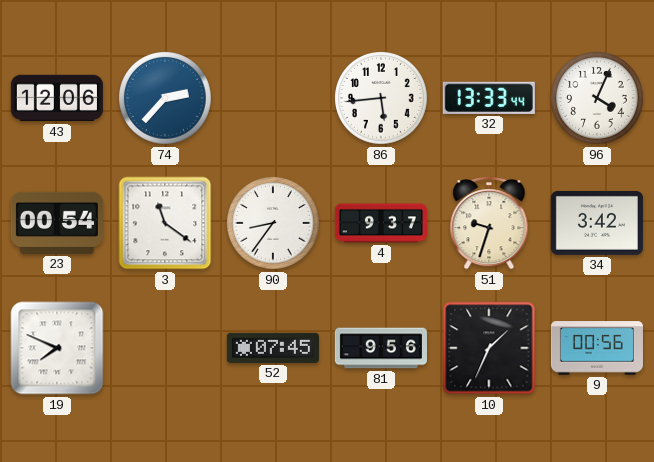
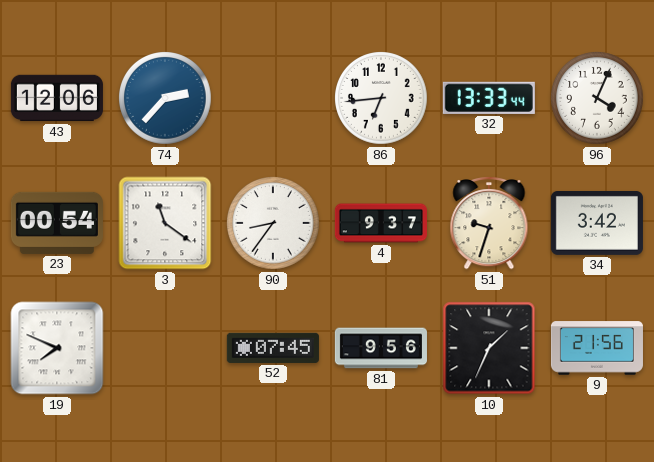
86: 5:44 -> 6:44
9: 00:56 -> 21:56
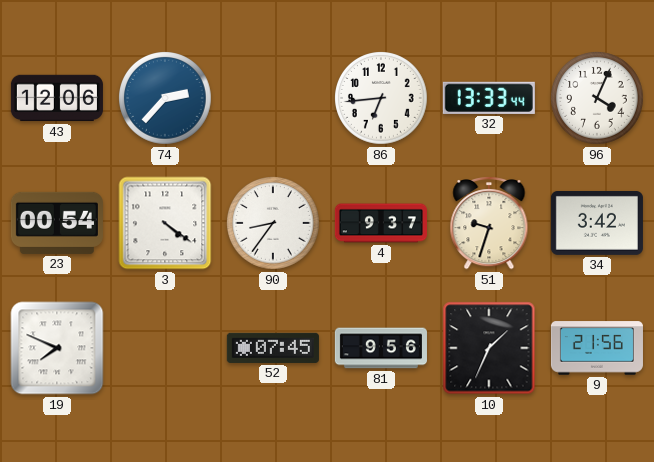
3: 11:21 -> 4:21
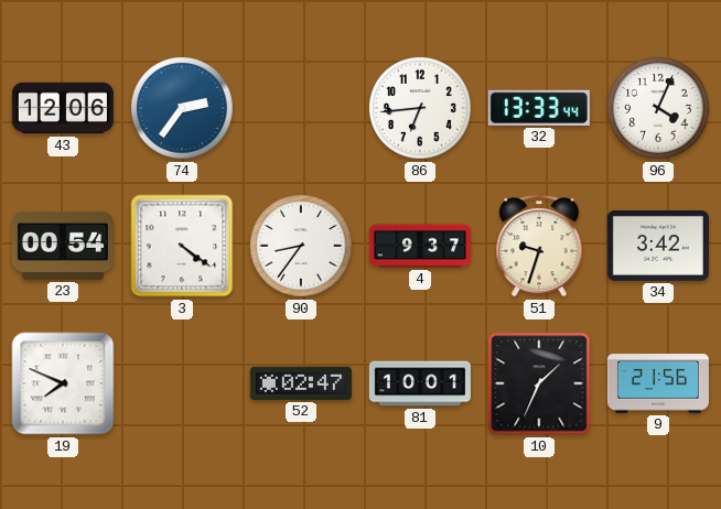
74: 2:37 -> 2:36
52: 07:45 -> 02:47
81: 9:56 -> 10:01
